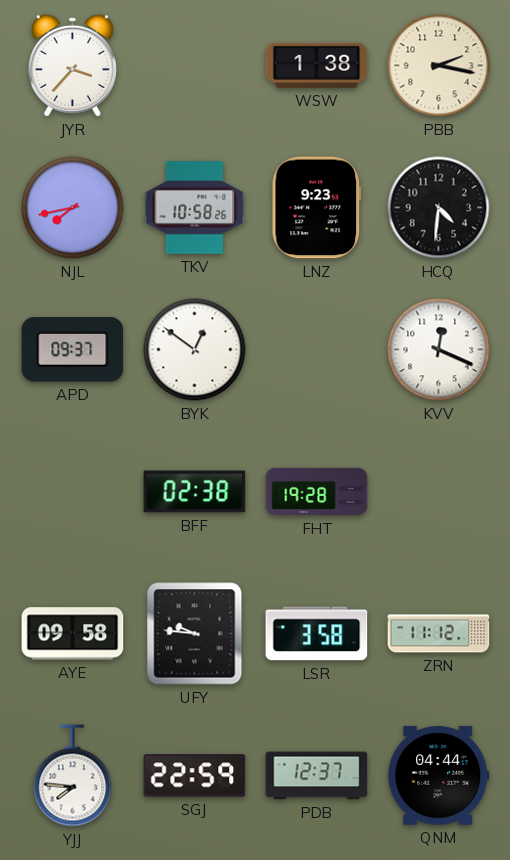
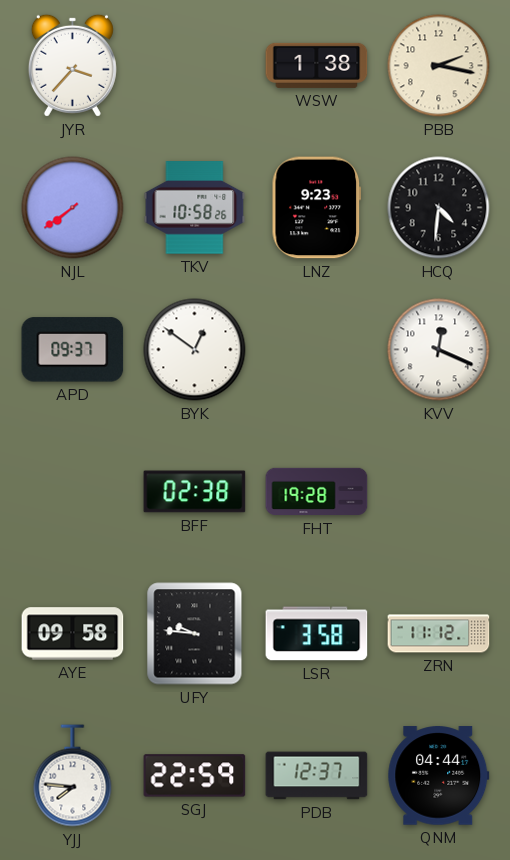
NJL: 7:43 -> 7:39
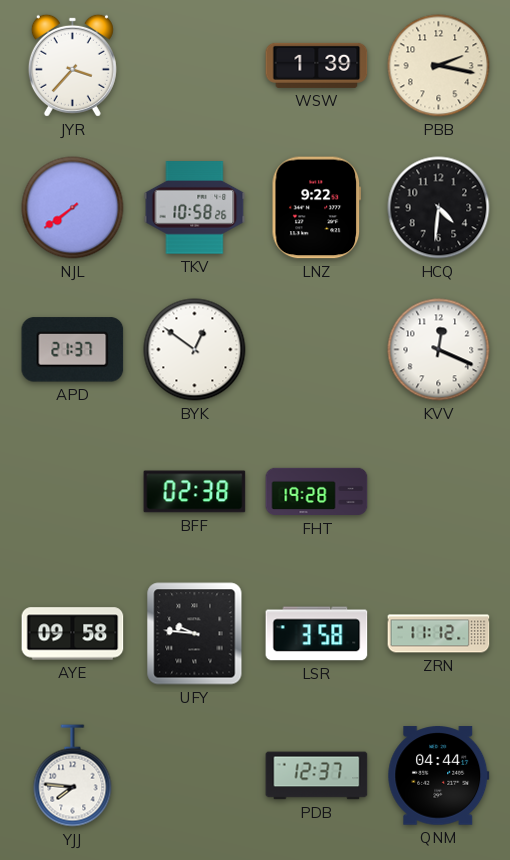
WSW: 1:38 -> 1:39
LNZ: 9:23 -> 9:22
APD: 09:37 -> 21:37
SGJ: 22:59 -> none
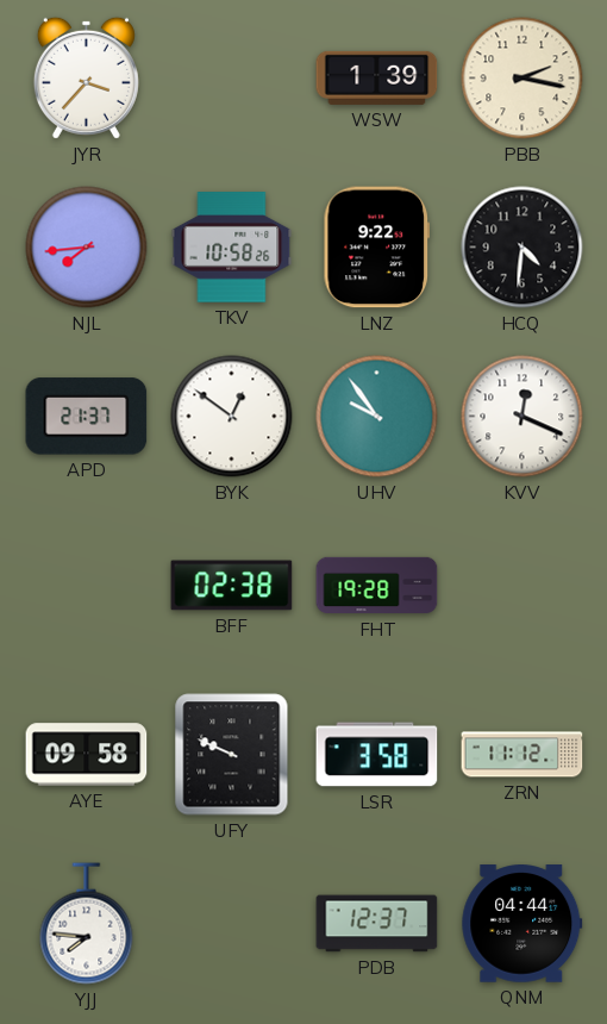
NJL: 7:39 -> 7:44
UHV: none -> 9:54
UFY: 9:46 -> 9:49
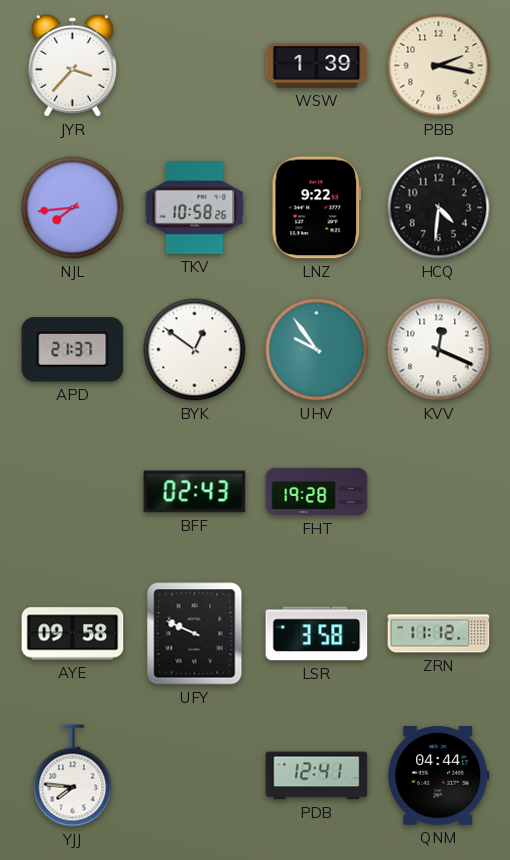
BFF: 02:38 -> 02:43
PDB: 12:37 -> 12:41
